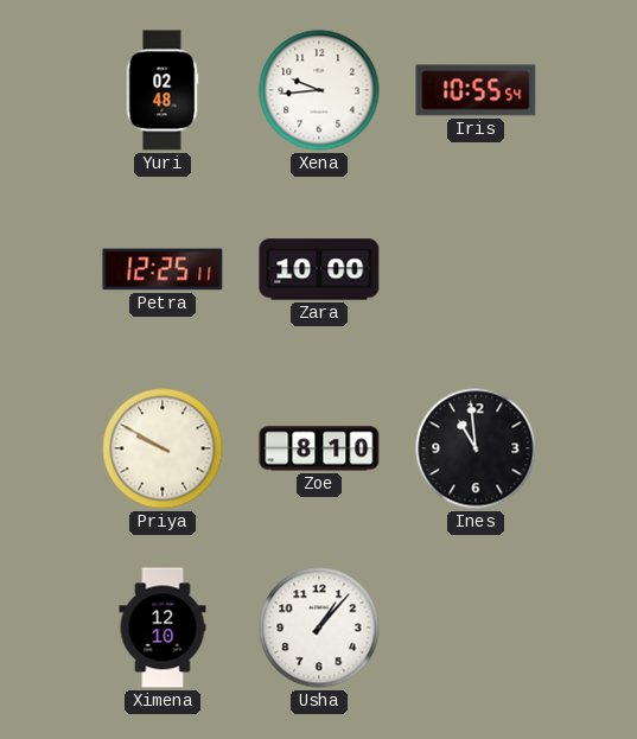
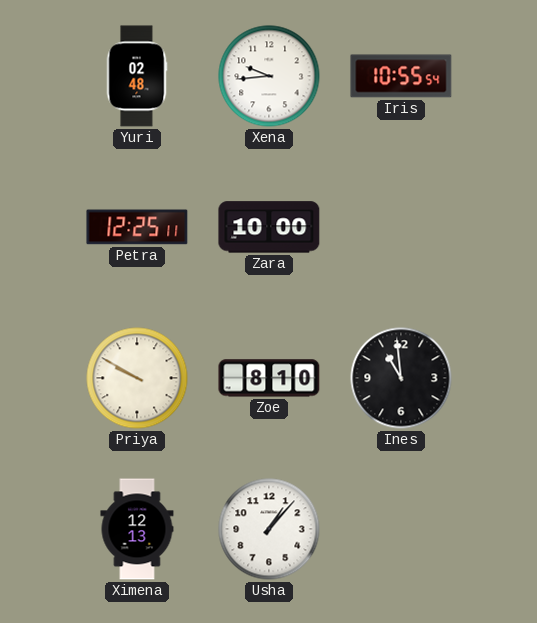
Ximena: 12:10 -> 12:13
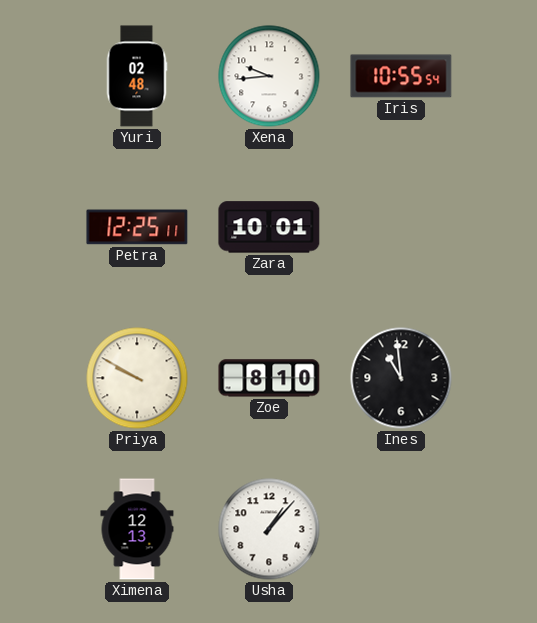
Zara: 10:00 -> 10:01
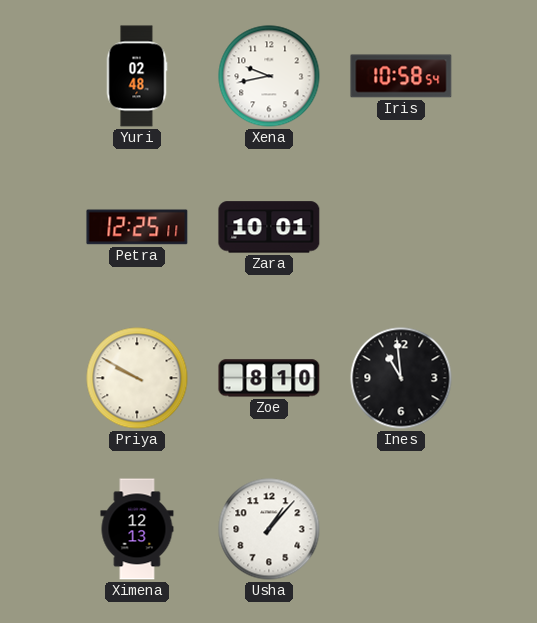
Xena: 9:44 -> 9:43
Iris: 10:55 -> 10:58
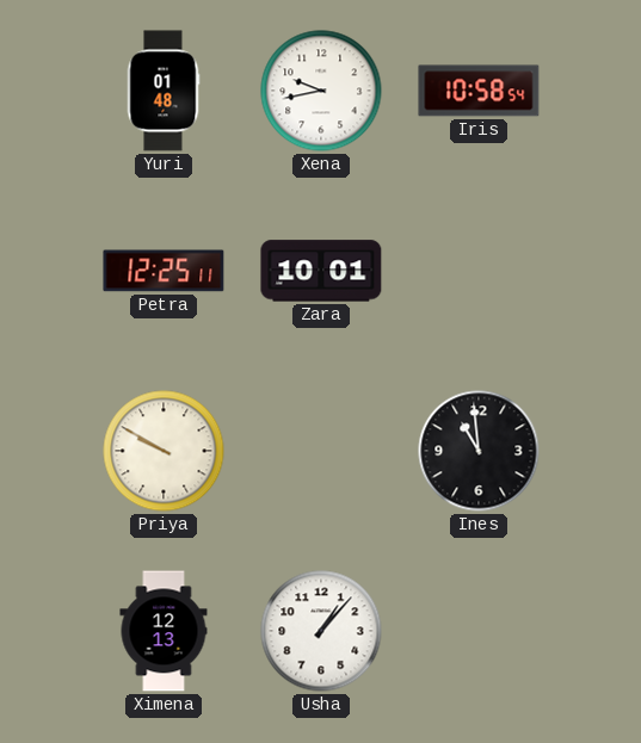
Yuri: 02:48 -> 01:48
Zoe: 8:10 -> none
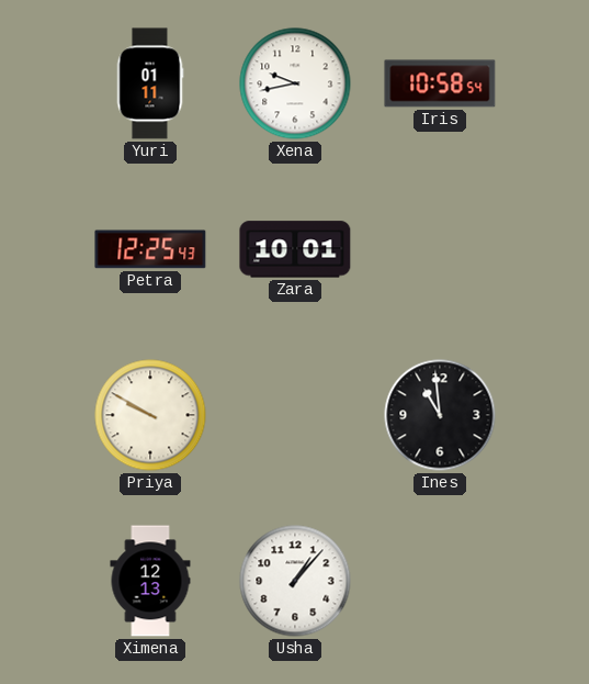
Yuri: 01:48 -> 01:11
Petra: 12:25:11 -> 12:25:43
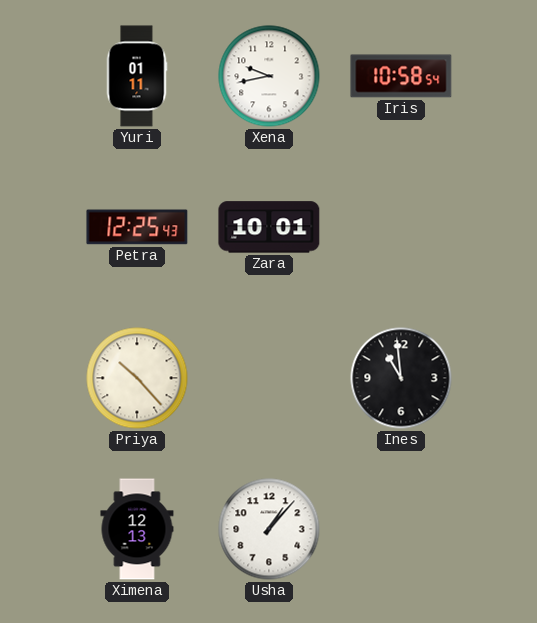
Priya: 9:50 -> 10:23
